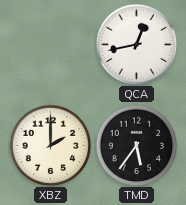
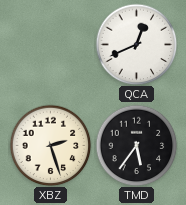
QCA: 12:43 -> 12:41
XBZ: 2:00 -> 2:27
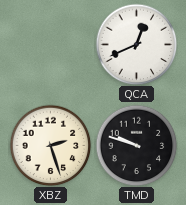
TMD: 5:36 -> 9:48
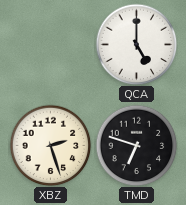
QCA: 12:41 -> 5:00
TMD: 9:48 -> 6:48
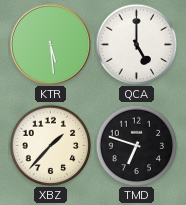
KTR: none -> 5:29
XBZ: 2:27 -> 1:37
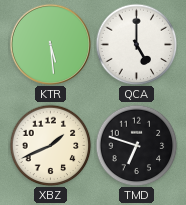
XBZ: 1:37 -> 1:41
